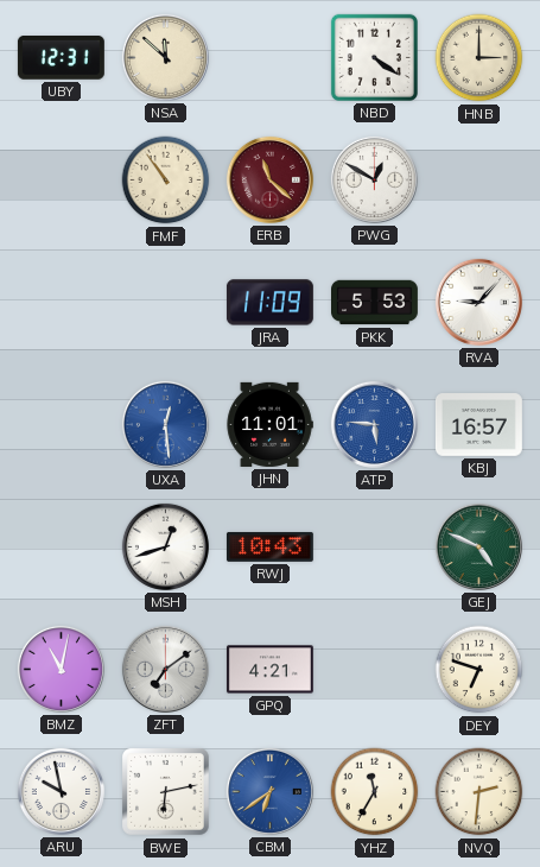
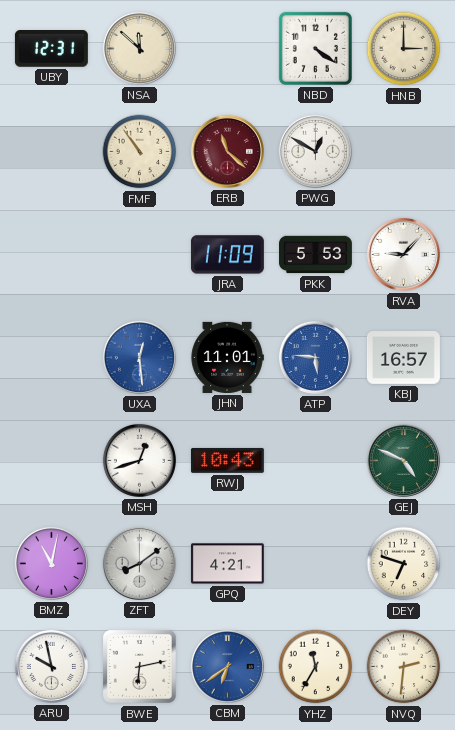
ZFT: 7:09 -> 8:09
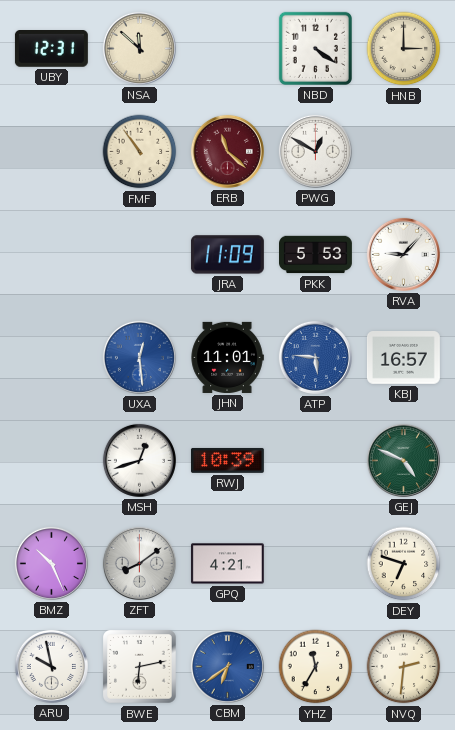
RWJ: 10:43 -> 10:39
BMZ: 11:02 -> 10:26
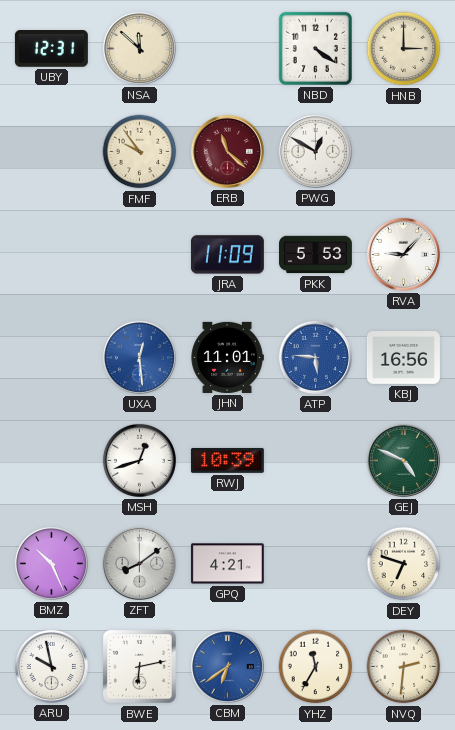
FMF: 10:54 -> 9:54
KBJ: 16:57 -> 16:56
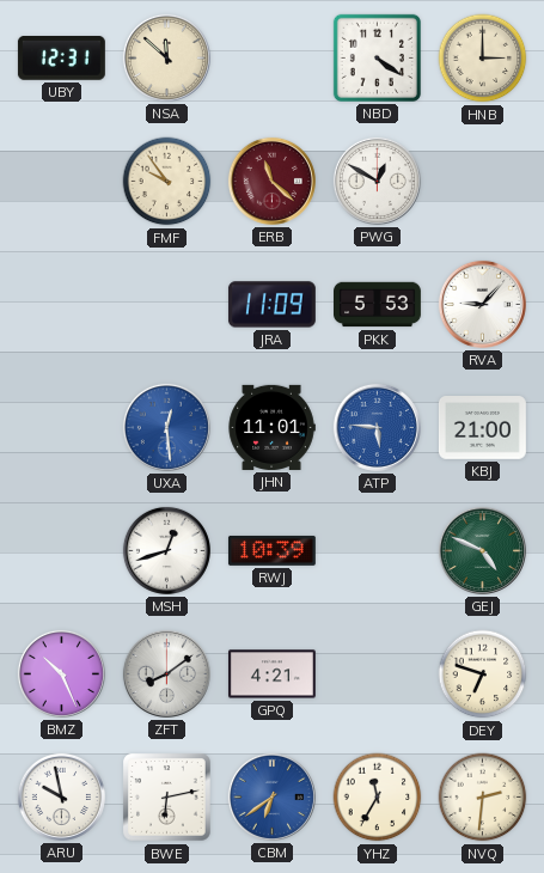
KBJ: 16:56 -> 21:00
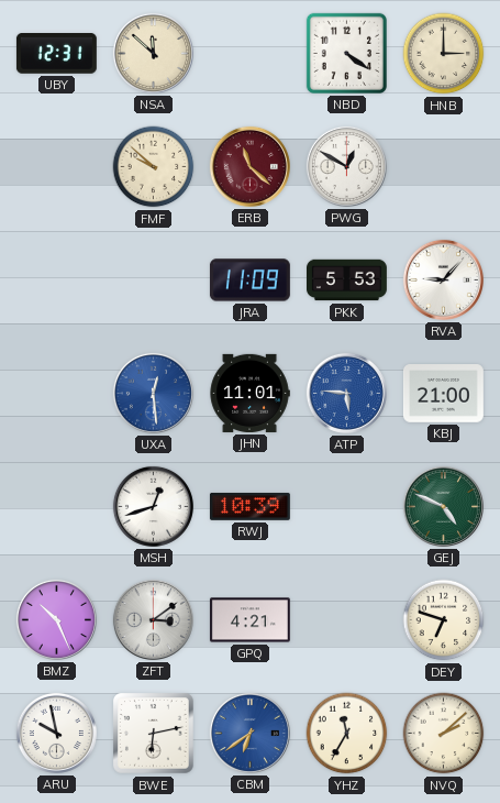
FMF: 9:54 -> 9:52
ZFT: 8:09 -> 3:09
NVQ: 2:31 -> 2:08
